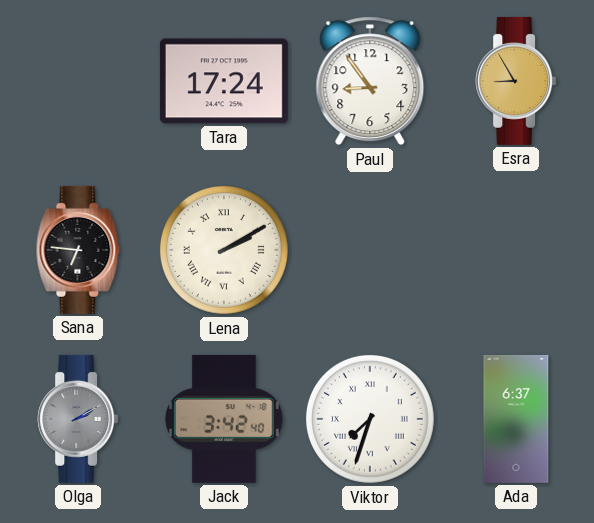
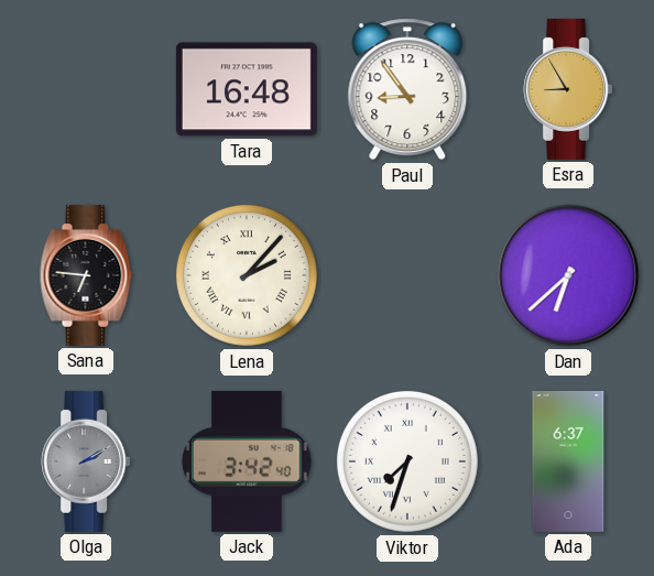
Tara: 17:24 -> 16:48
Lena: 2:10 -> 2:07
Dan: none -> 6:38
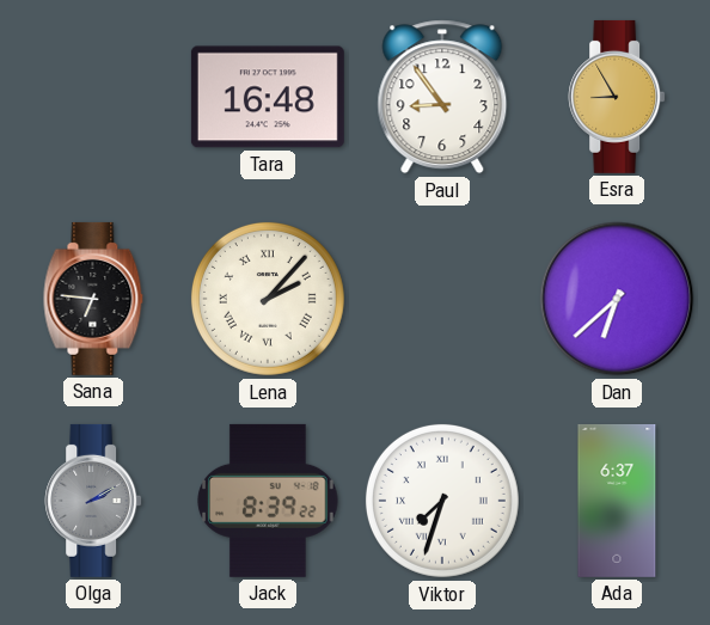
Jack: 3:42 -> 8:39
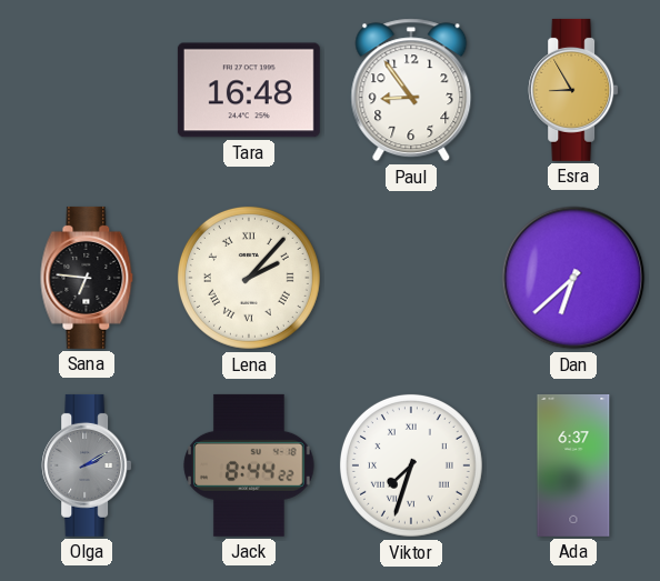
Jack: 8:39 -> 8:44
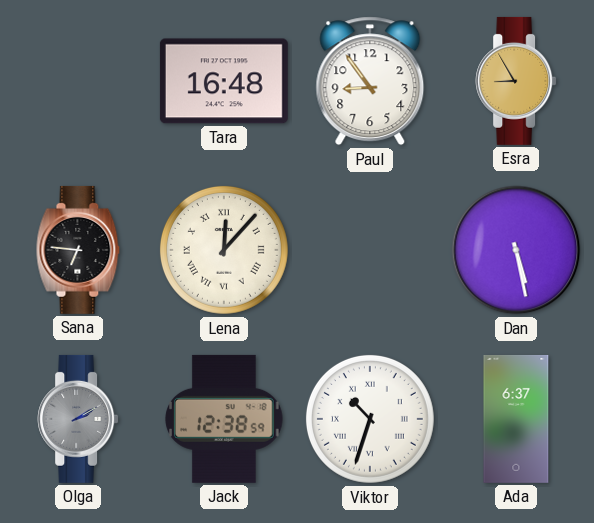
Lena: 2:07 -> 12:07
Dan: 6:38 -> 5:28
Jack: 8:44 -> 12:38
Viktor: 7:33 -> 10:33
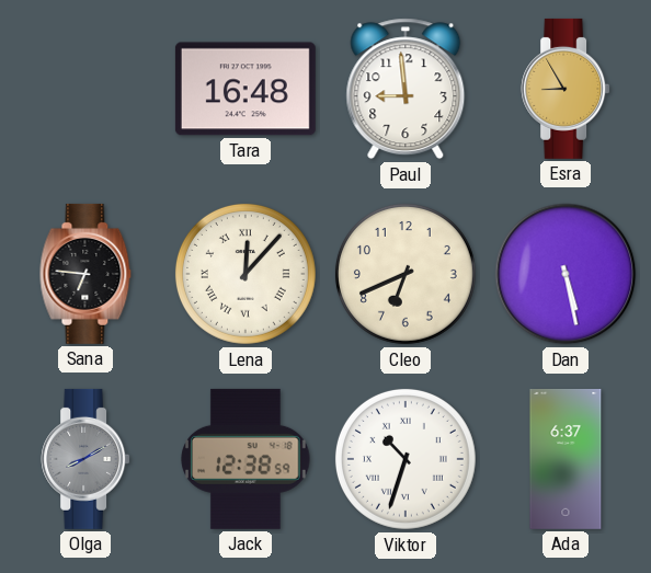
Paul: 8:54 -> 8:59
Cleo: none -> 6:41
Olga: 2:10 -> 8:10
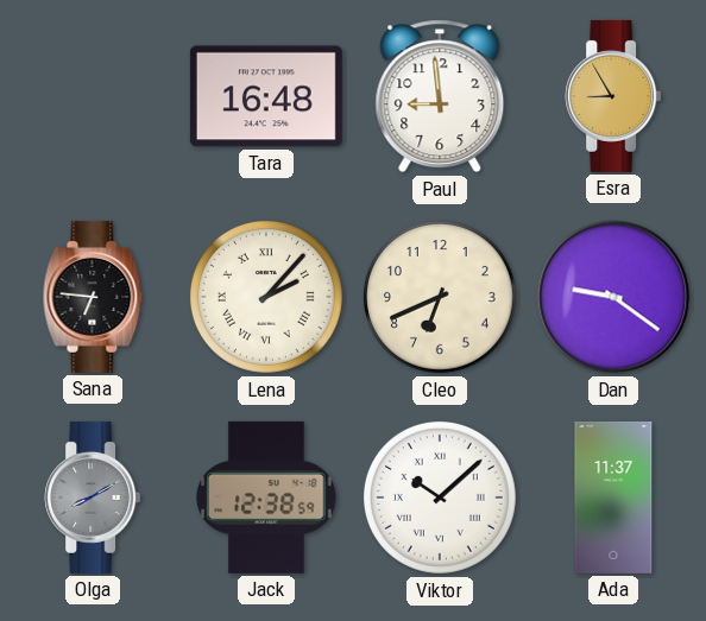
Lena: 12:07 -> 2:07
Dan: 5:28 -> 9:21
Viktor: 10:33 -> 10:08
Ada: 6:37 -> 11:37
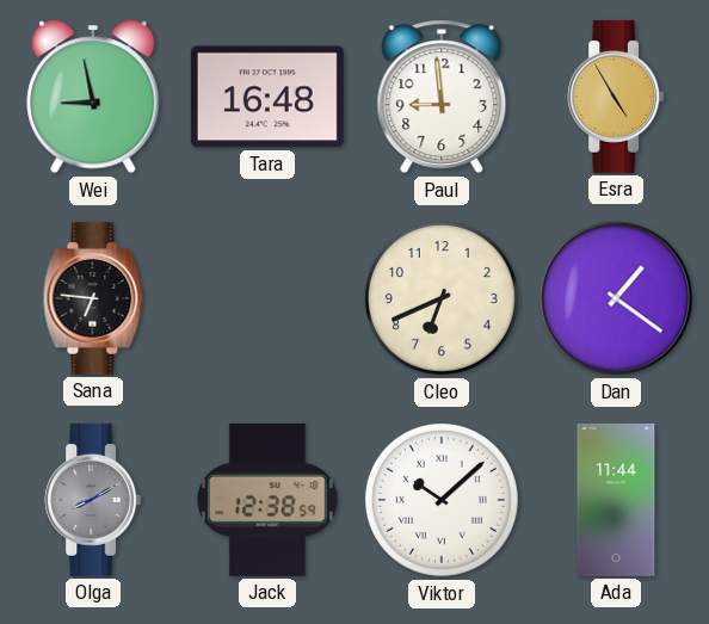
Wei: none -> 8:58
Esra: 8:55 -> 4:55
Lena: 2:07 -> none
Dan: 9:21 -> 1:21
Ada: 11:37 -> 11:44
